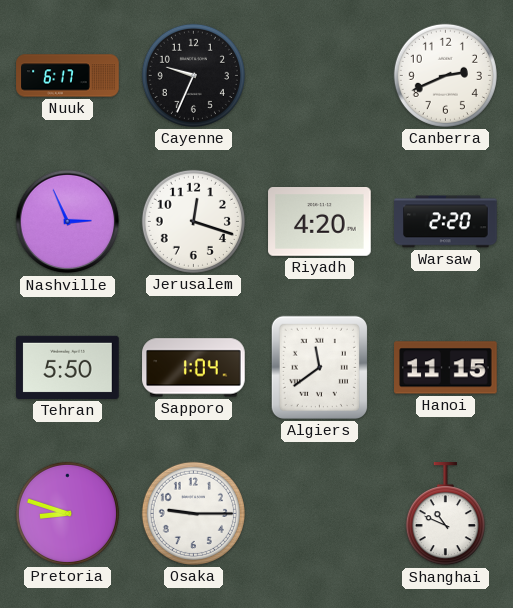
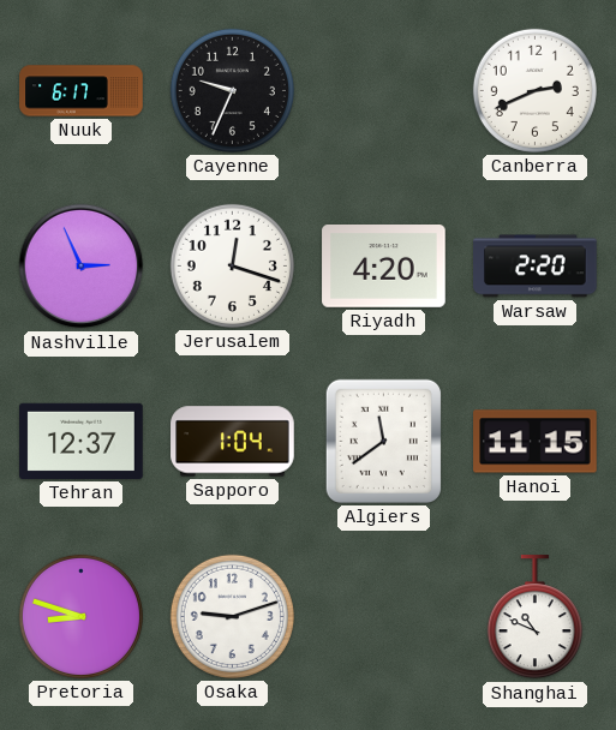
Tehran: 5:50 -> 12:37
Osaka: 9:15 -> 9:12
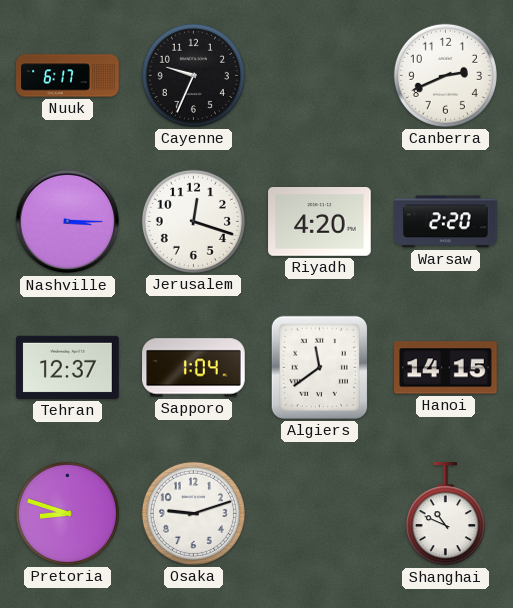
Nashville: 2:56 -> 3:15
Hanoi: 11:15 -> 14:15
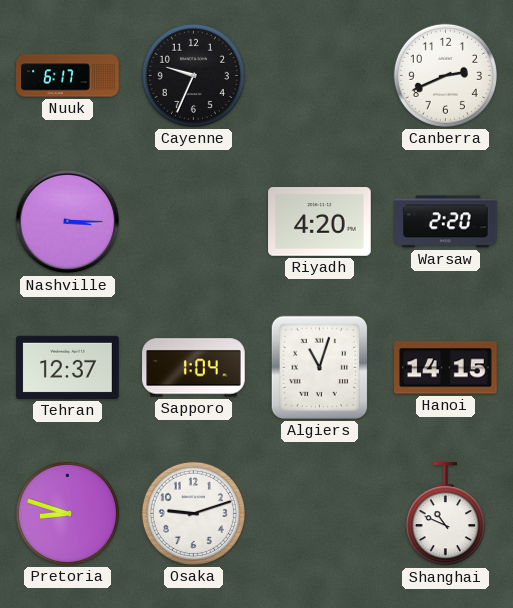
Jerusalem: 12:18 -> none
Algiers: 11:39 -> 11:03
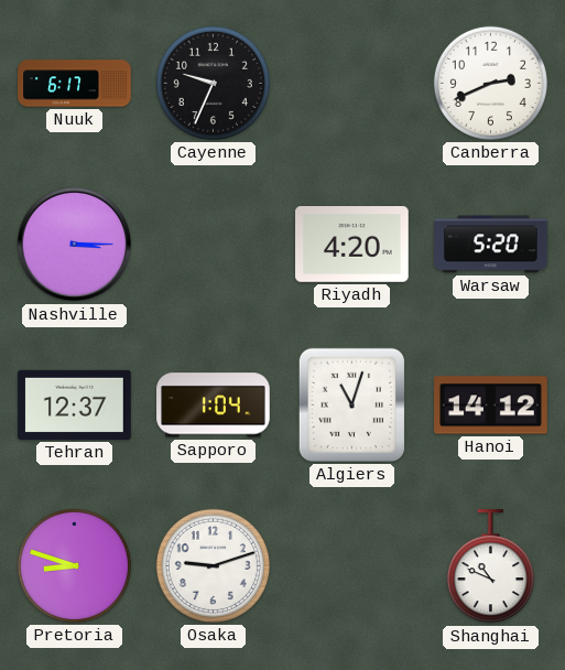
Warsaw: 2:20 -> 5:20
Hanoi: 14:15 -> 14:12
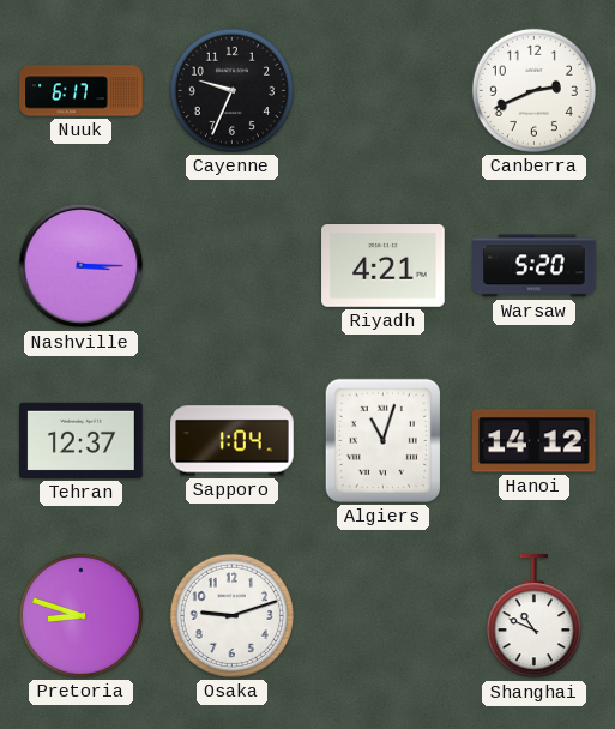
Riyadh: 4:20 -> 4:21
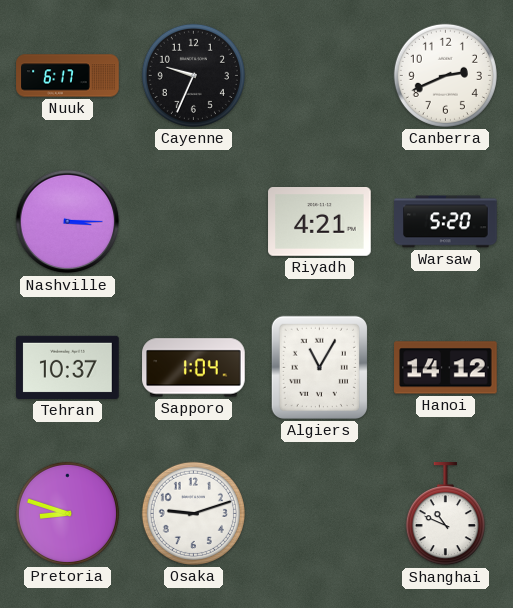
Tehran: 12:37 -> 10:37
Algiers: 11:03 -> 11:05
